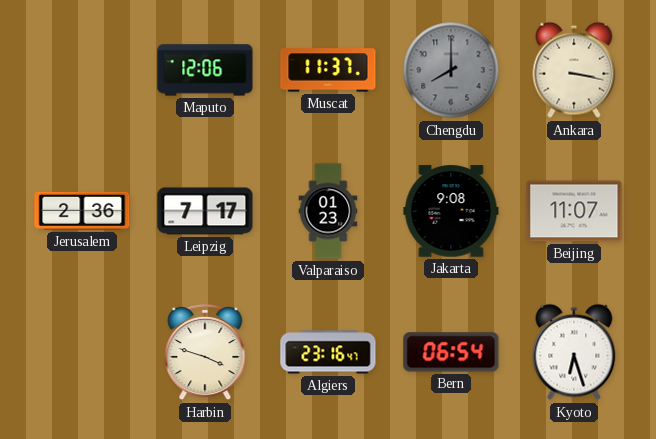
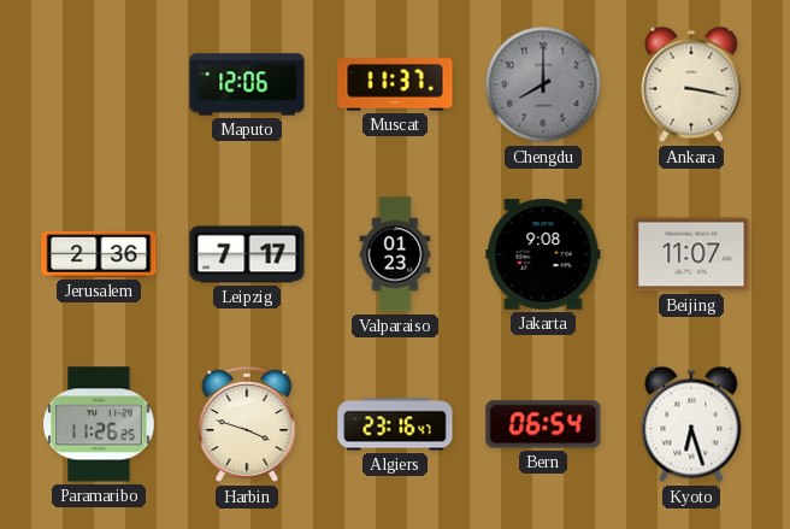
Paramaribo: none -> 11:26
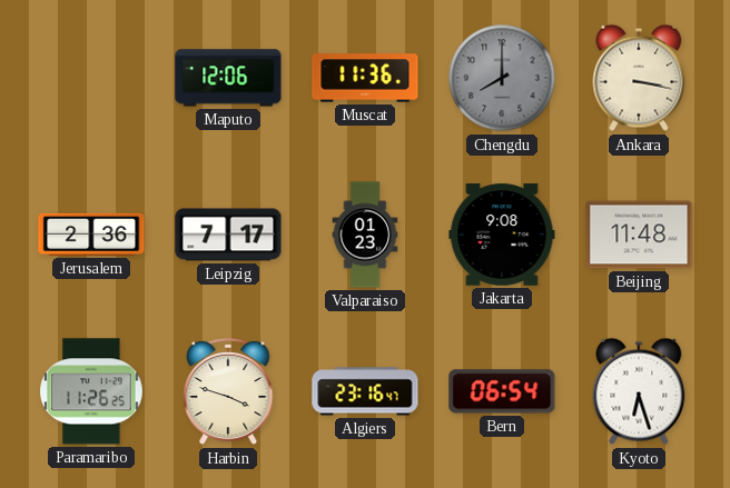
Muscat: 11:37 -> 11:36
Beijing: 11:07 -> 11:48
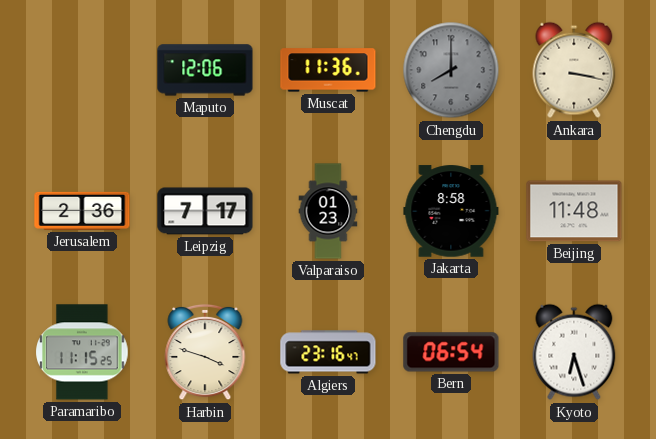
Jakarta: 9:08 -> 8:58
Paramaribo: 11:26 -> 11:15
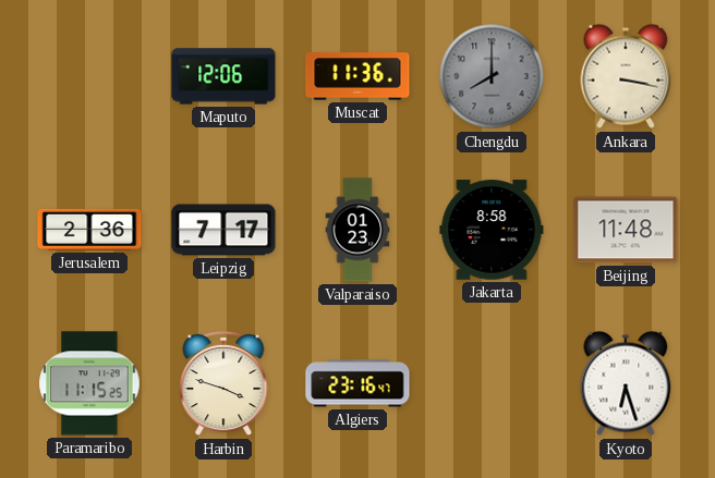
Bern: 06:54 -> none
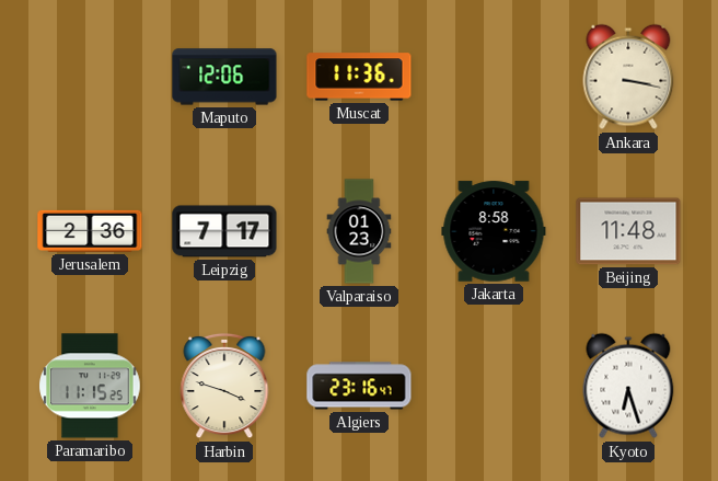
Chengdu: 8:00 -> none
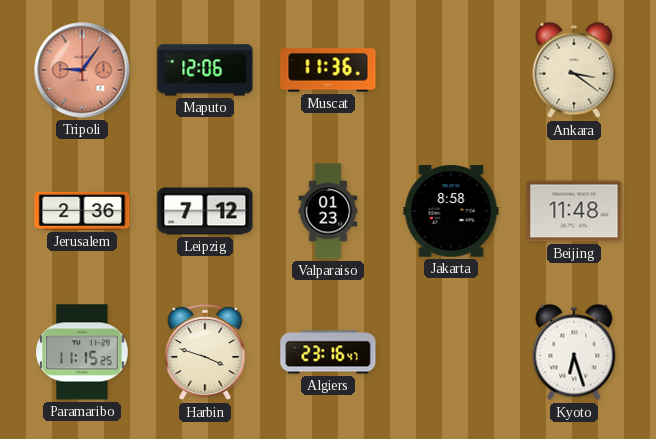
Tripoli: none -> 9:06
Ankara: 3:17 -> 3:21
Leipzig: 7:17 -> 7:12
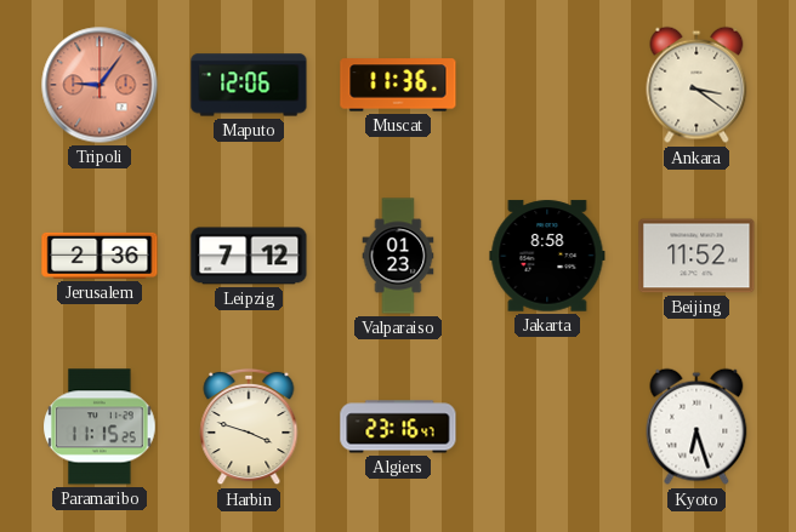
Beijing: 11:48 -> 11:52
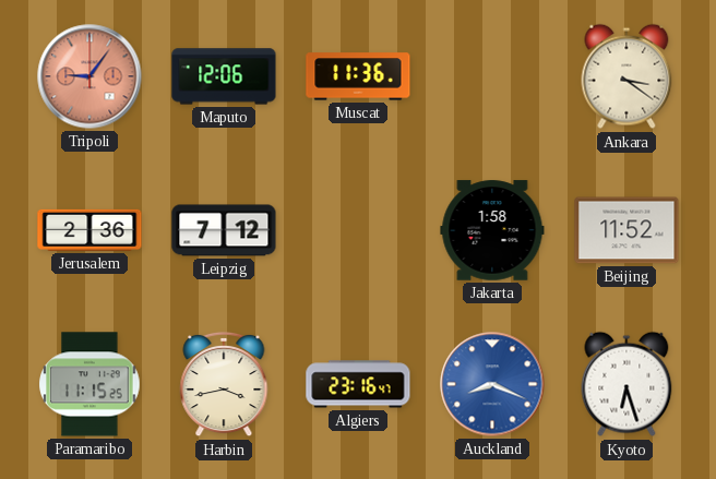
Valparaiso: 01:23 -> none
Jakarta: 8:58 -> 1:58
Harbin: 3:48 -> 3:43
Auckland: none -> 8:19
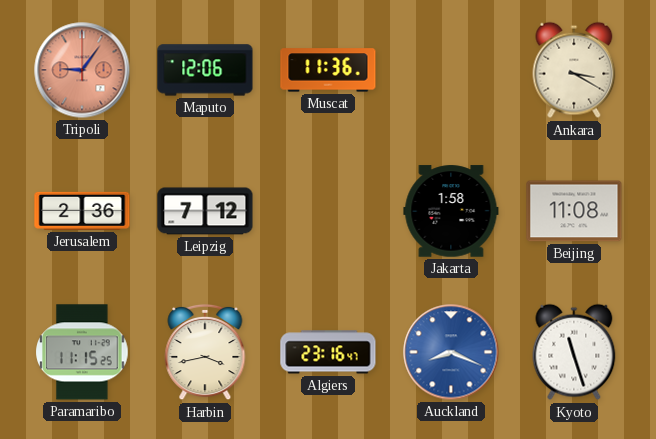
Ankara: 3:21 -> 3:20
Beijing: 11:52 -> 11:08
Kyoto: 6:27 -> 11:27
